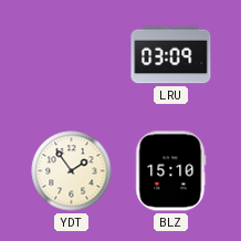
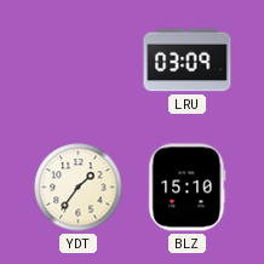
YDT: 1:54 -> 1:36
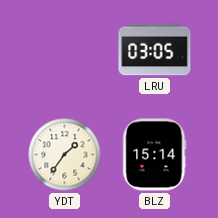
LRU: 03:09 -> 03:05
BLZ: 15:10 -> 15:14
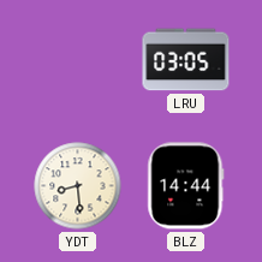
YDT: 1:36 -> 8:29
BLZ: 15:14 -> 14:44
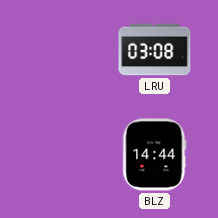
LRU: 03:05 -> 03:08
YDT: 8:29 -> none
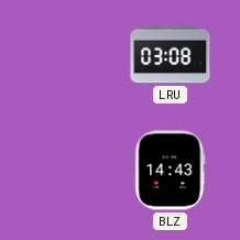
BLZ: 14:44 -> 14:43
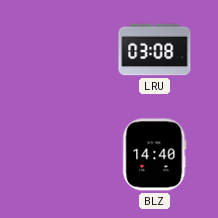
BLZ: 14:43 -> 14:40
